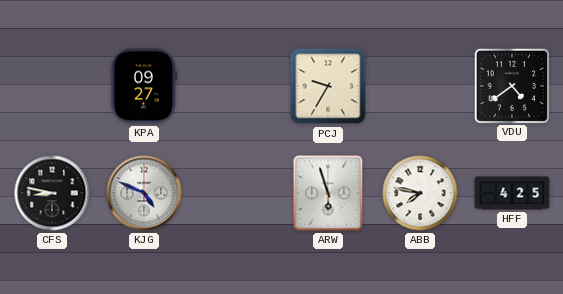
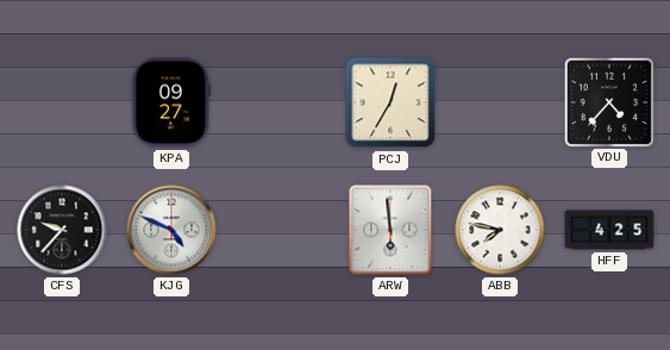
PCJ: 9:35 -> 12:35
VDU: 4:39 -> 4:37
CFS: 8:47 -> 9:37
ARW: 5:57 -> 5:59
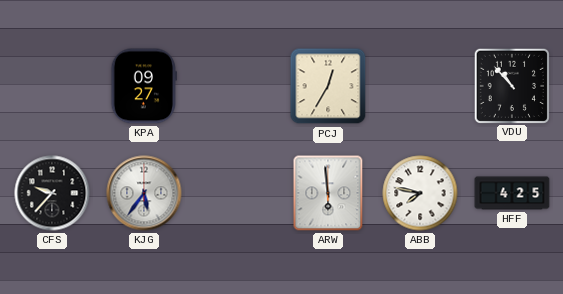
VDU: 4:37 -> 10:53
KJG: 4:49 -> 5:36
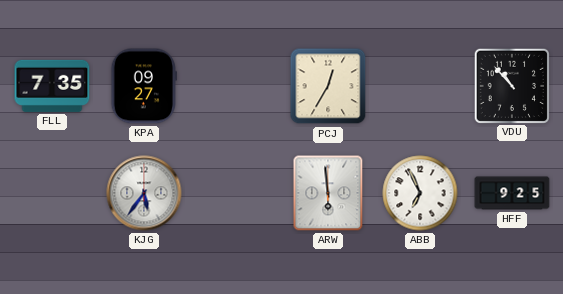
FLL: none -> 7:35
CFS: 9:37 -> none
ABB: 7:47 -> 6:56
HFF: 4:25 -> 9:25
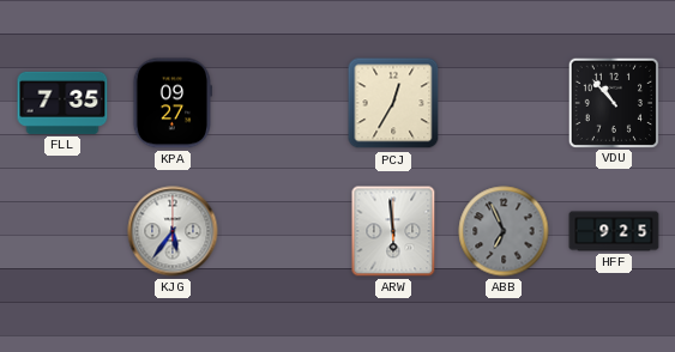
ABB dial: white -> grey
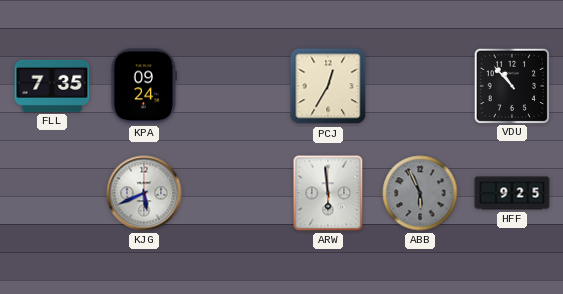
KPA: 09:27 -> 09:24
KJG: 5:36 -> 5:41
ABB: 6:56 -> 5:56
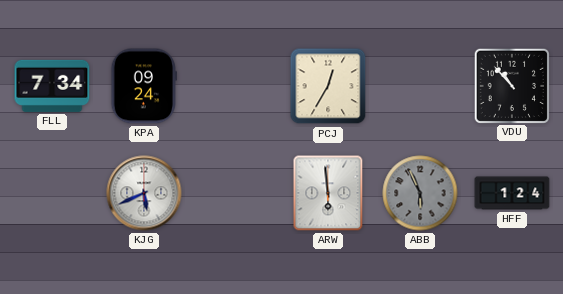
FLL: 7:35 -> 7:34
HFF: 9:25 -> 1:24
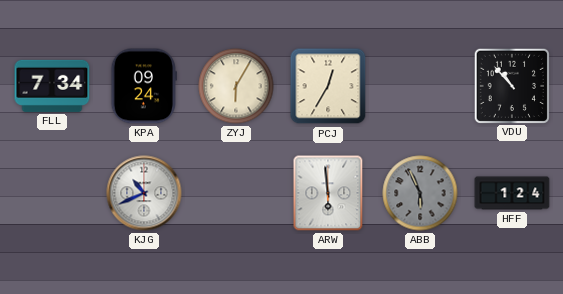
ZYJ: none -> 6:05
KJG: 5:41 -> 10:41
